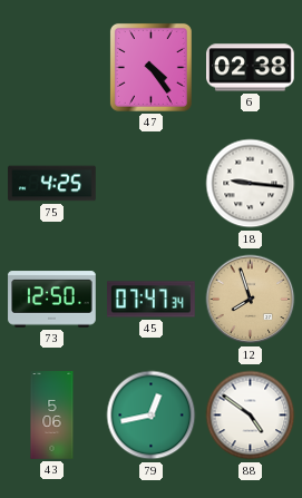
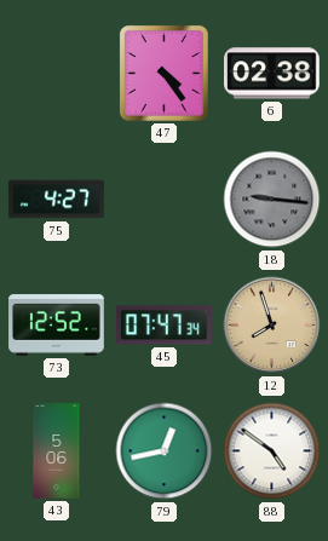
75: 4:25 -> 4:27
18 dial: white -> grey
73: 12:50 -> 12:52
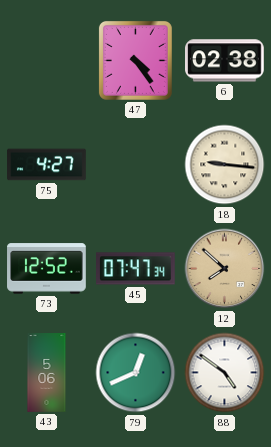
18 dial: grey -> cream
12: 7:57 -> 7:52
79: 12:43 -> 12:41
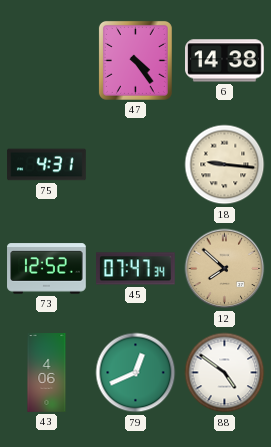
6: 02:38 -> 14:38
75: 4:27 -> 4:31
43: 5:06 -> 4:06
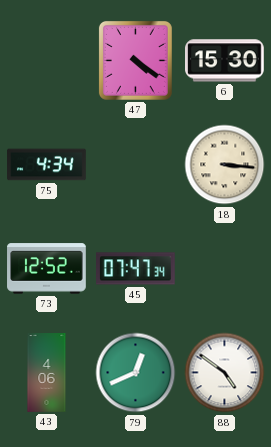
47: 4:24 -> 4:21
6: 14:38 -> 15:30
75: 4:31 -> 4:34
18: 9:16 -> 3:16
12: 7:52 -> none
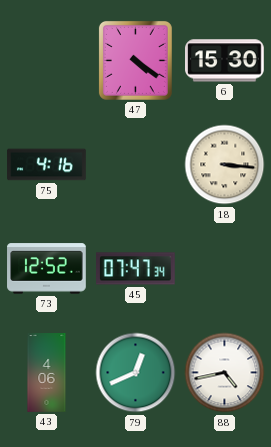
75: 4:34 -> 4:16
88: 4:51 -> 4:43
